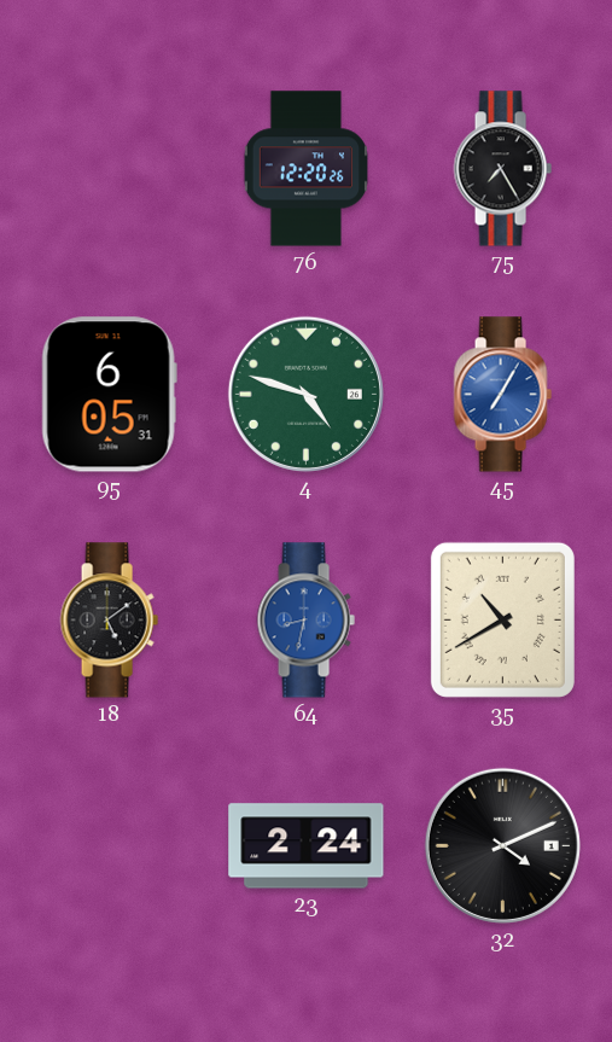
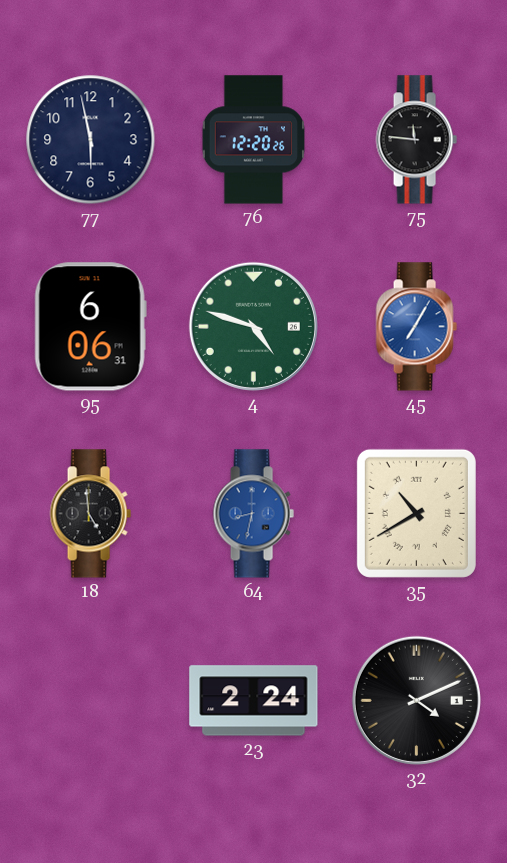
77: none -> 5:58
75: 7:25 -> 11:46
95: 6:05 -> 6:06
18: 5:09 -> 4:59
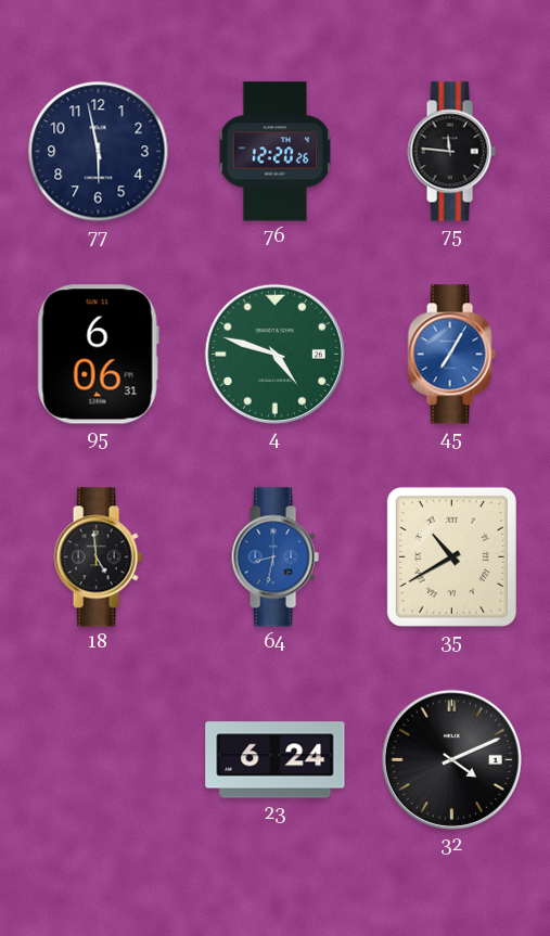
23: 2:24 -> 6:24
